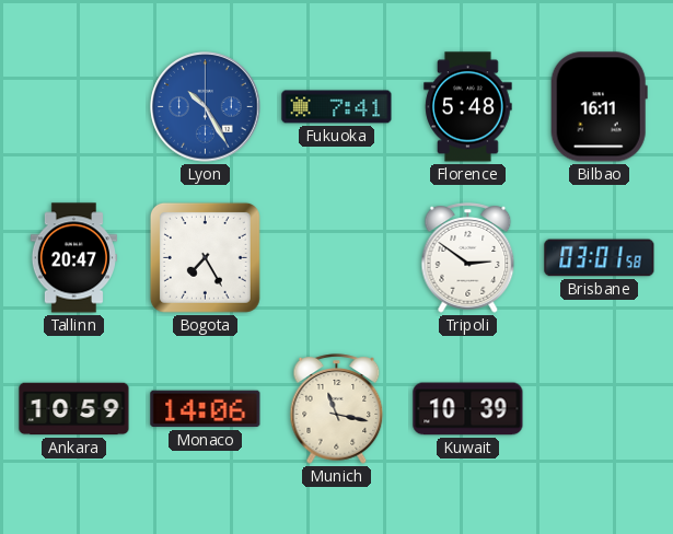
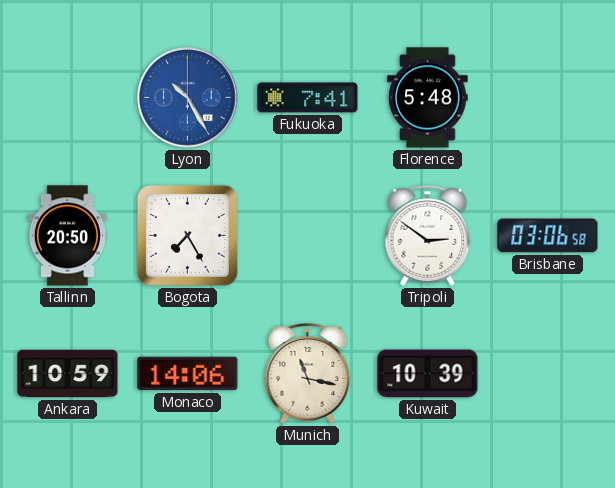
Bilbao: 16:11 -> none
Tallinn: 20:47 -> 20:50
Brisbane: 03:01 -> 03:06
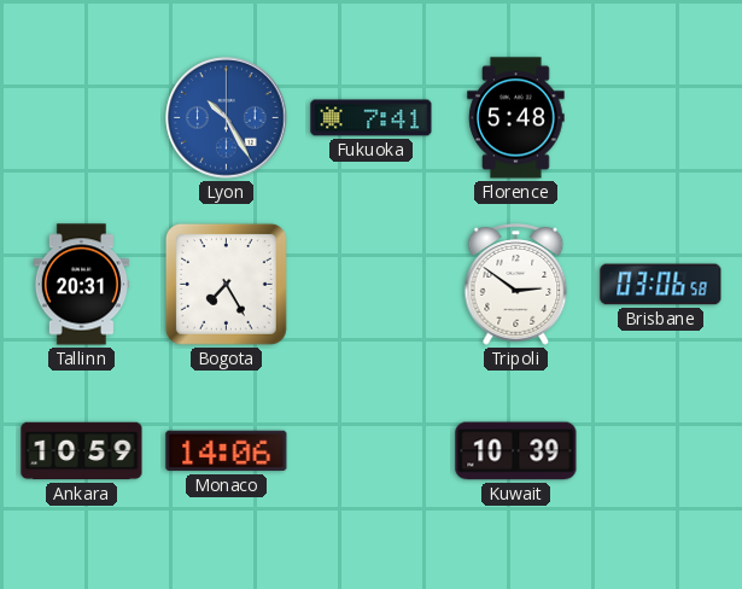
Tallinn: 20:50 -> 20:31
Munich: 11:17 -> none
